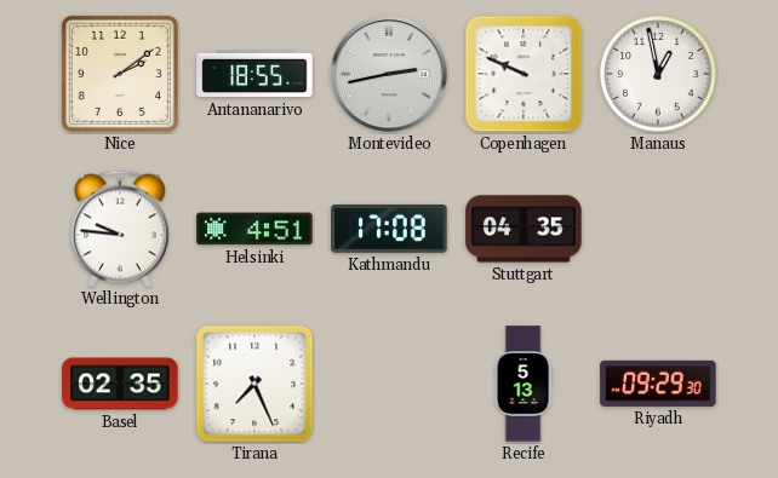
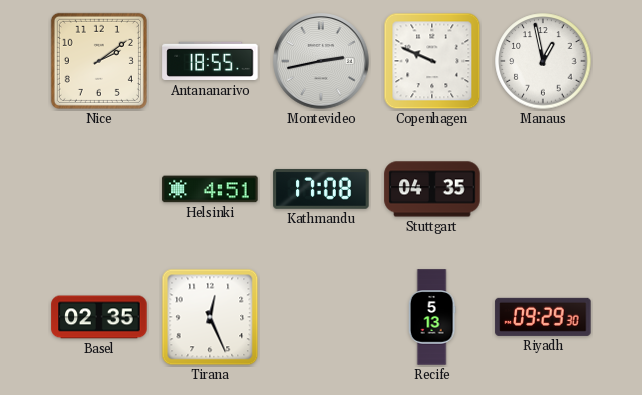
Wellington: 9:46 -> none
Tirana: 7:26 -> 12:26
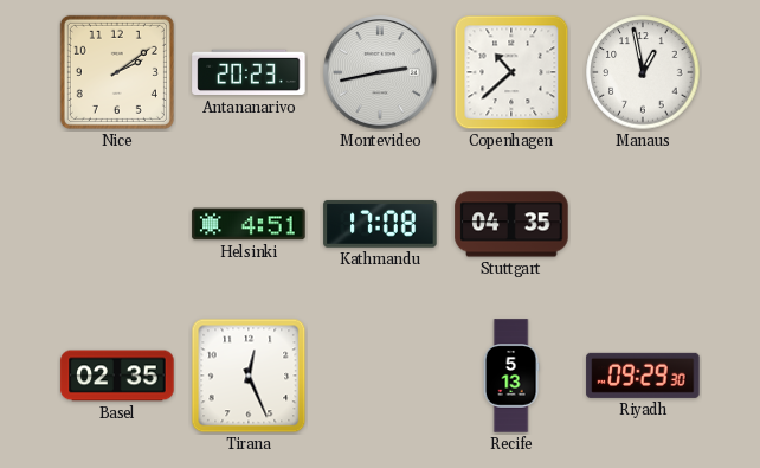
Antananarivo: 18:55 -> 20:23
Copenhagen: 9:49 -> 10:38
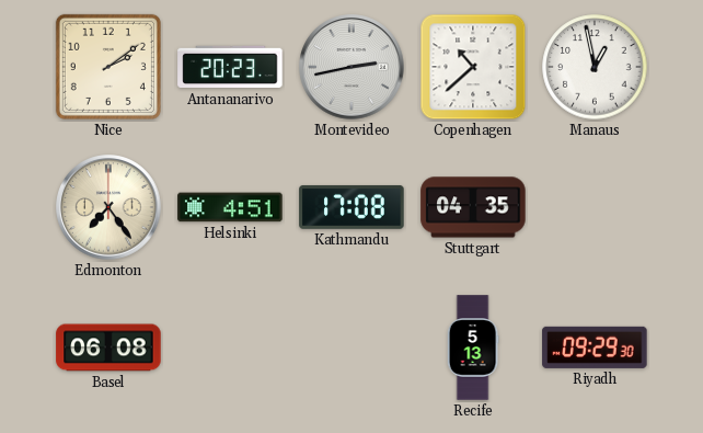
Edmonton: none -> 7:24
Basel: 02:35 -> 06:08
Tirana: 12:26 -> none
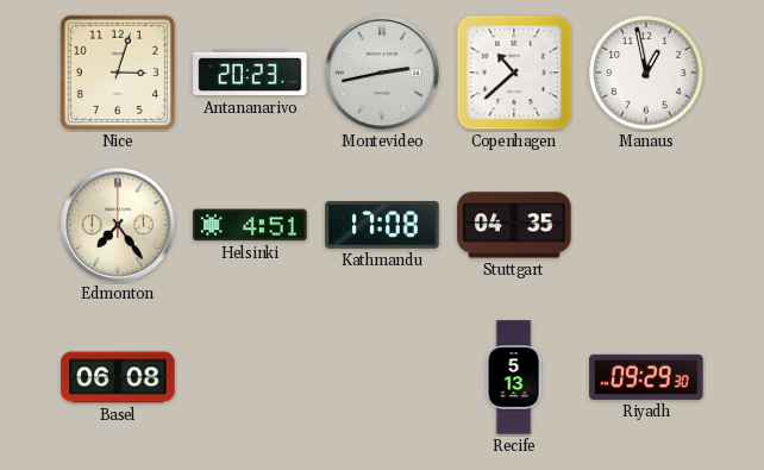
Nice: 2:09 -> 3:03
